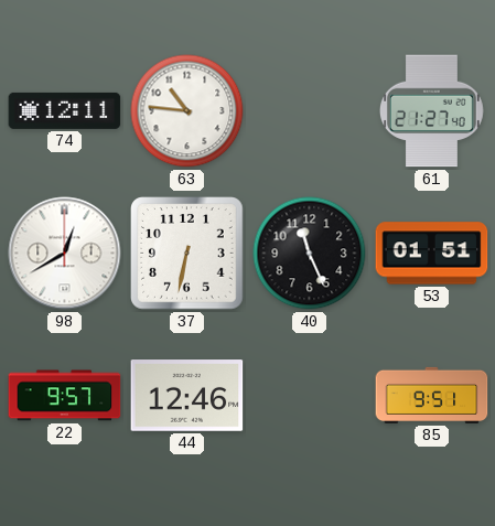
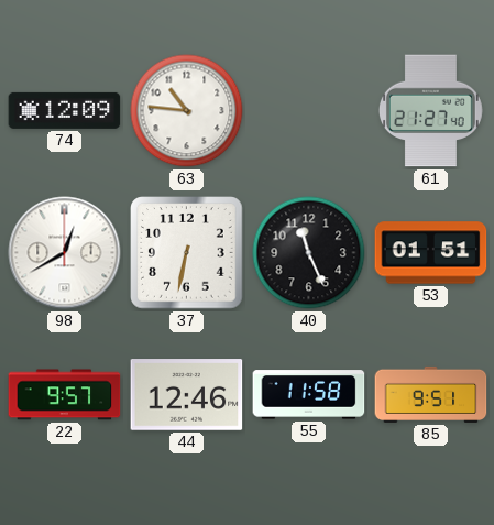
74: 12:11 -> 12:09
55: none -> 11:58
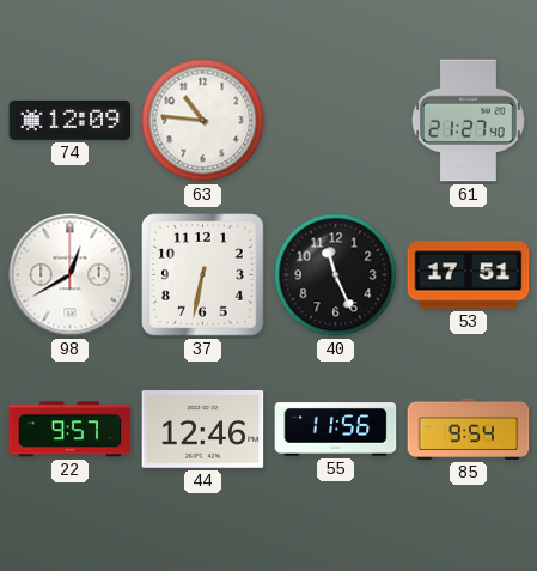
53: 01:51 -> 17:51
55: 11:58 -> 11:56
85: 9:51 -> 9:54
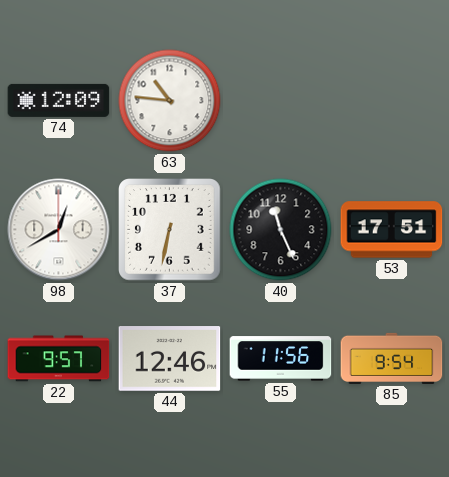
61: 21:27 -> none
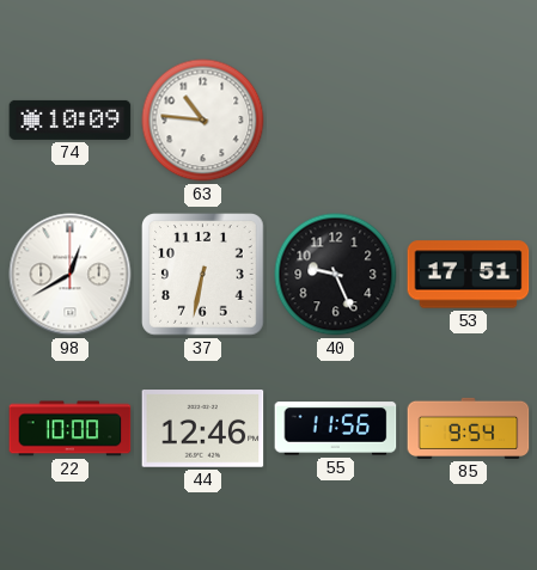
74: 12:09 -> 10:09
40: 11:26 -> 9:26
22: 9:57 -> 10:00
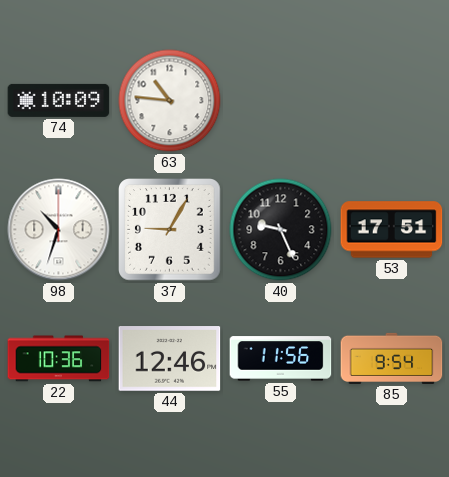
98: 12:40 -> 10:33
37: 6:32 -> 9:05
22: 10:00 -> 10:36
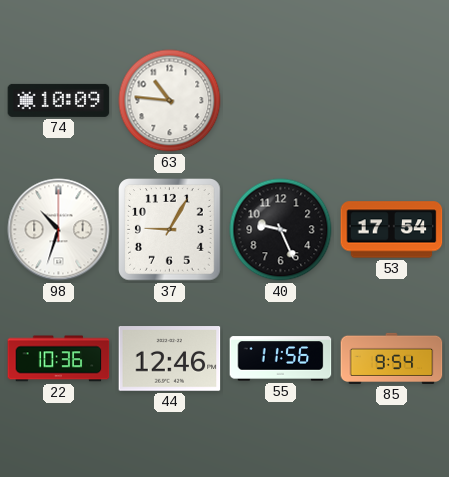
53: 17:51 -> 17:54
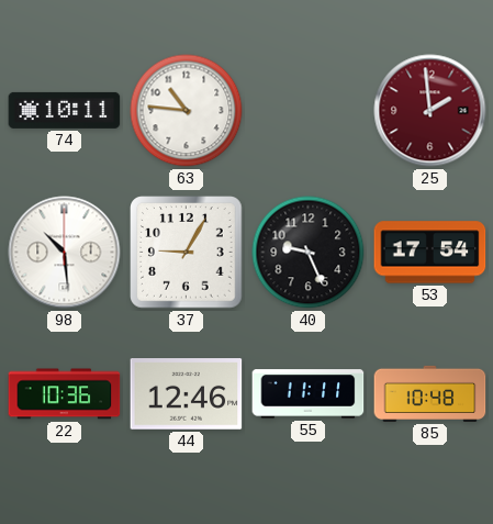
74: 10:09 -> 10:11
25: none -> 1:59
98: 10:33 -> 10:29
55: 11:56 -> 11:11
85: 9:54 -> 10:48
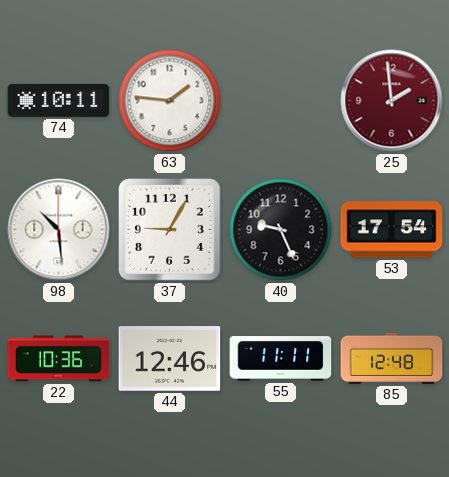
63: 10:46 -> 1:46
85: 10:48 -> 12:48
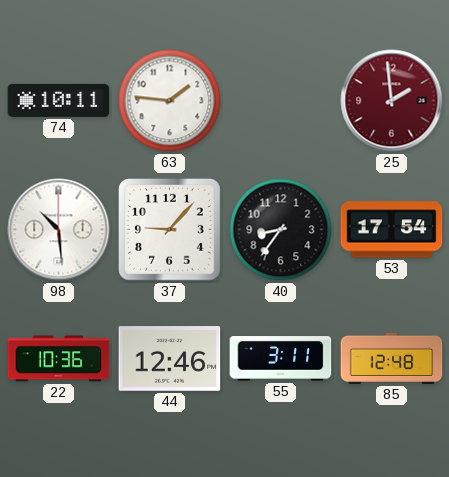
37: 9:05 -> 9:07
40: 9:26 -> 8:36
55: 11:11 -> 3:11
